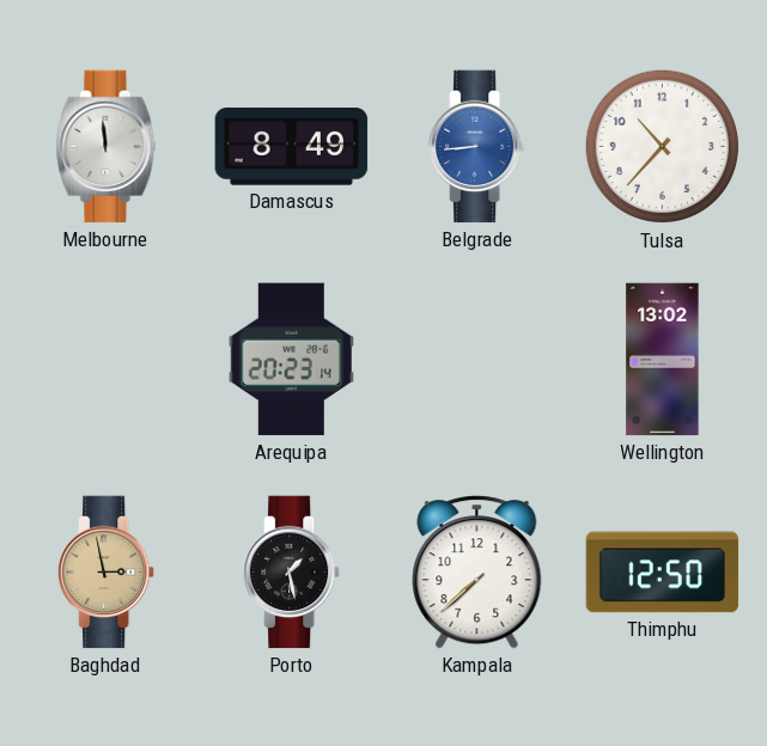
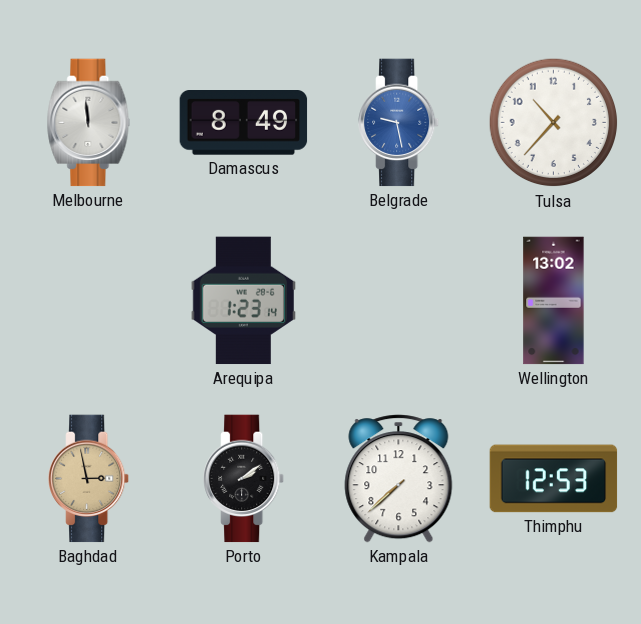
Belgrade: 8:44 -> 9:28
Arequipa: 20:23 -> 1:23
Porto: 1:28 -> 2:09
Thimphu: 12:50 -> 12:53
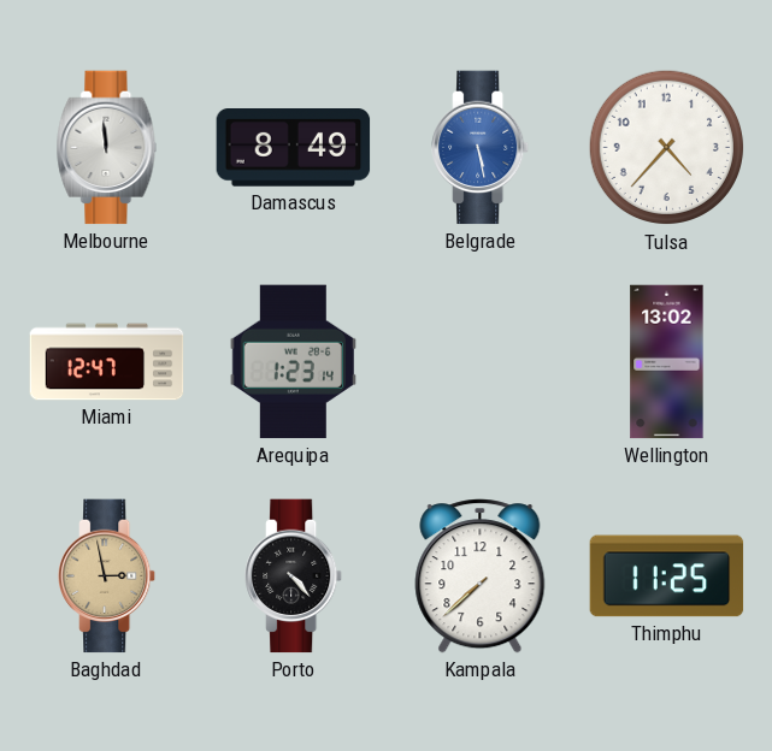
Belgrade: 9:28 -> 5:28
Tulsa: 10:37 -> 4:37
Miami: none -> 12:47
Porto: 2:09 -> 4:23
Thimphu: 12:53 -> 11:25
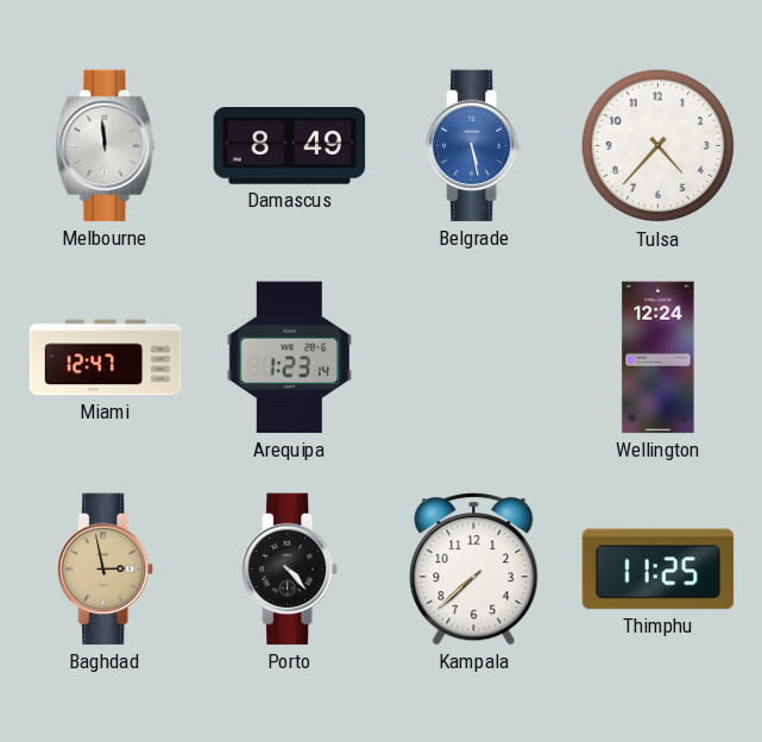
Wellington: 13:02 -> 12:24
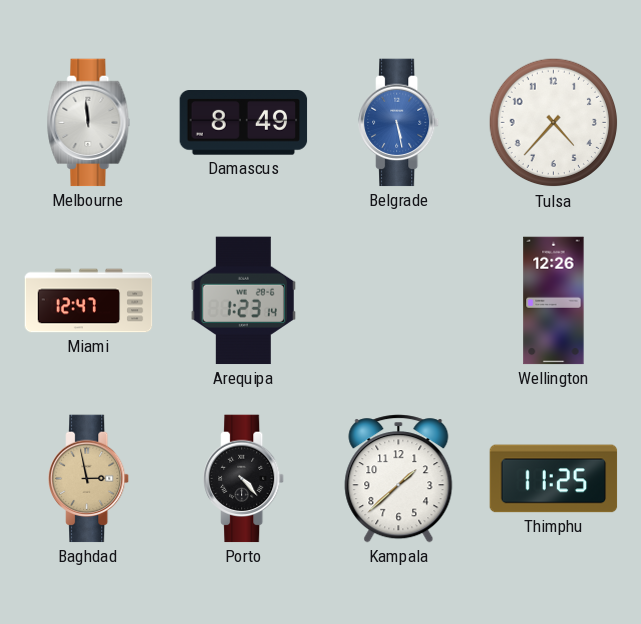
Wellington: 12:24 -> 12:26
Kampala: 7:38 -> 1:38
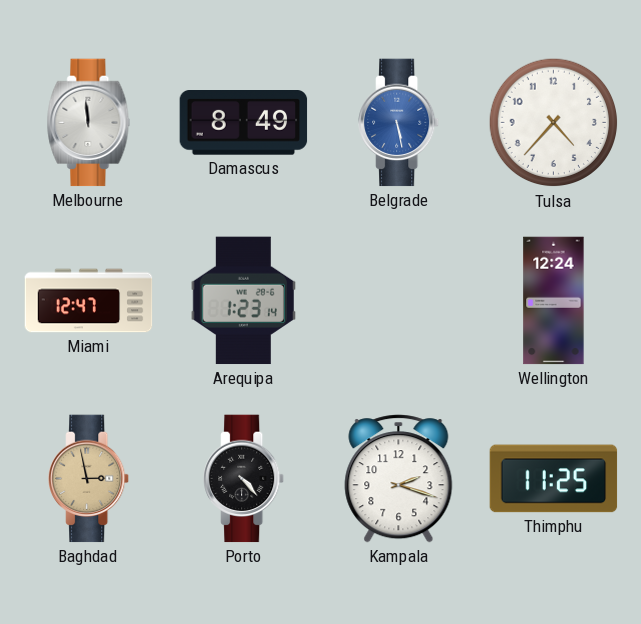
Wellington: 12:26 -> 12:24
Kampala: 1:38 -> 2:18
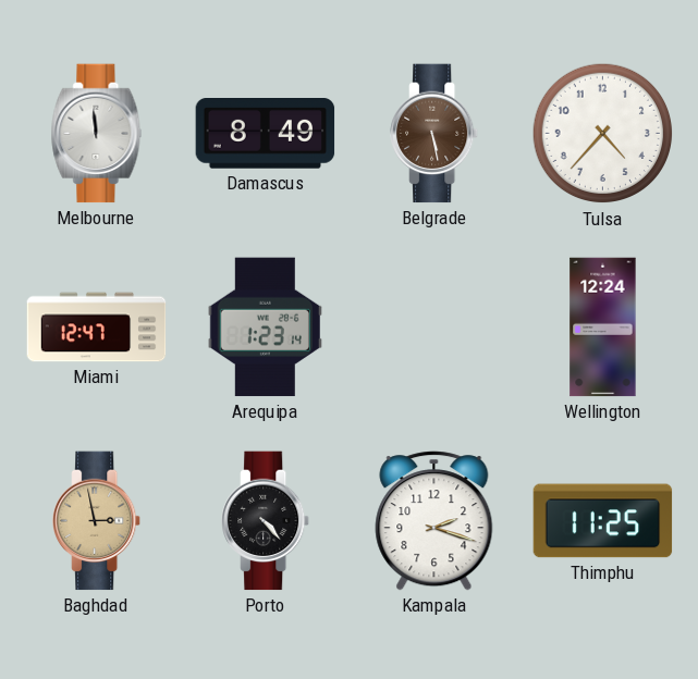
Belgrade dial: blue -> brown
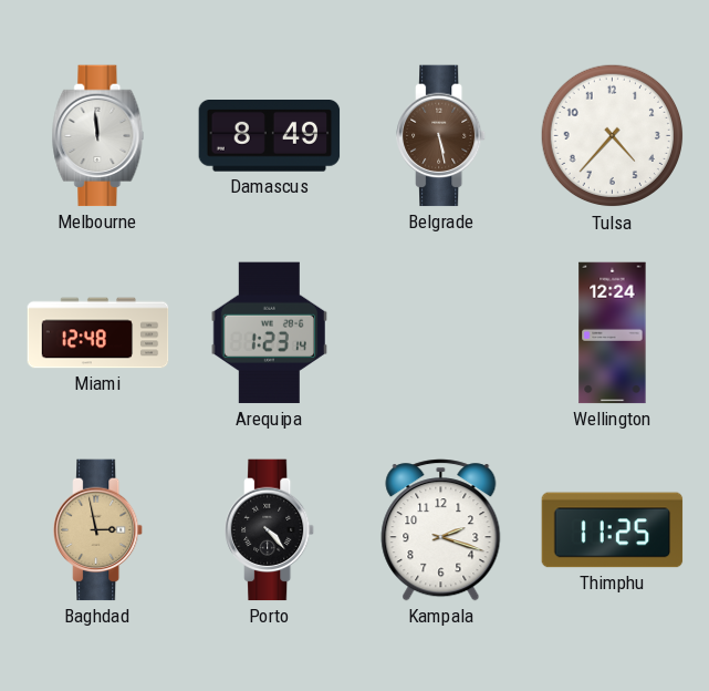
Miami: 12:47 -> 12:48
